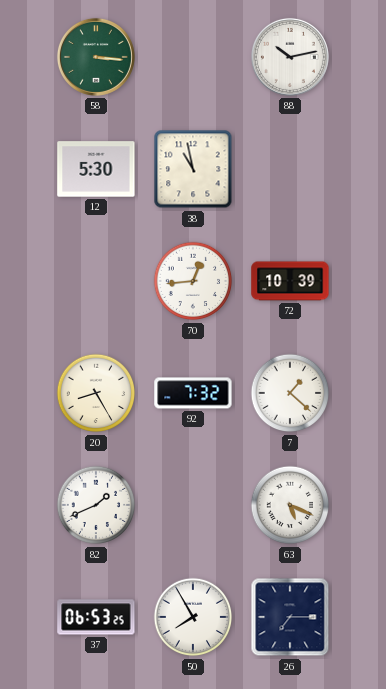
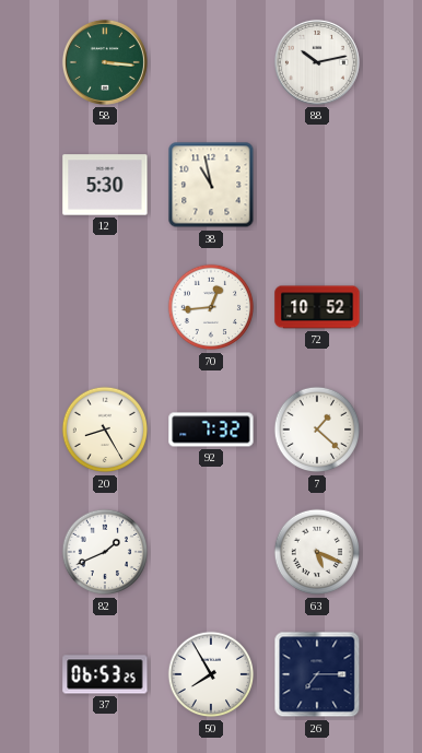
72: 10:39 -> 10:52
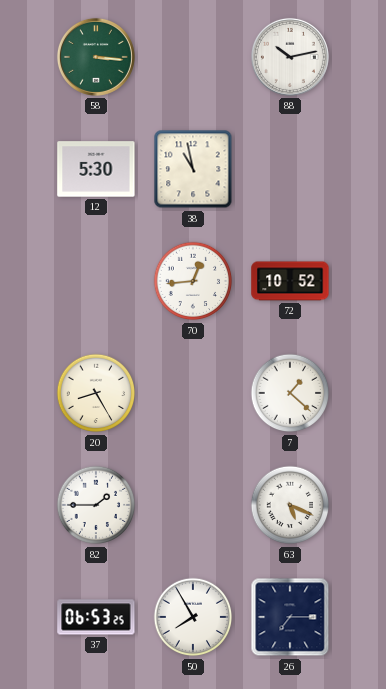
92: 7:32 -> none
82: 1:41 -> 1:45
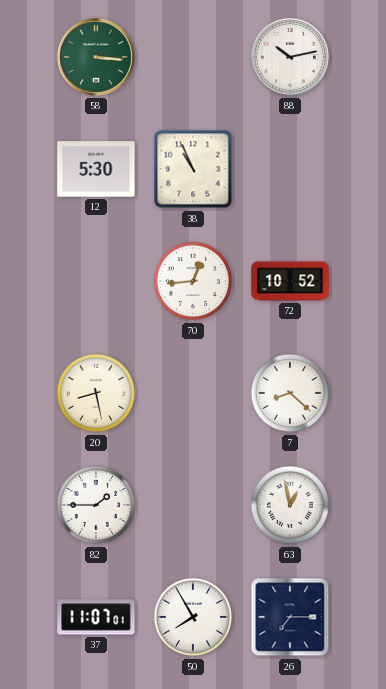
38: 10:58 -> 10:56
20: 8:25 -> 8:28
7: 1:22 -> 8:22
63: 5:19 -> 12:58
37: 06:53 -> 11:07
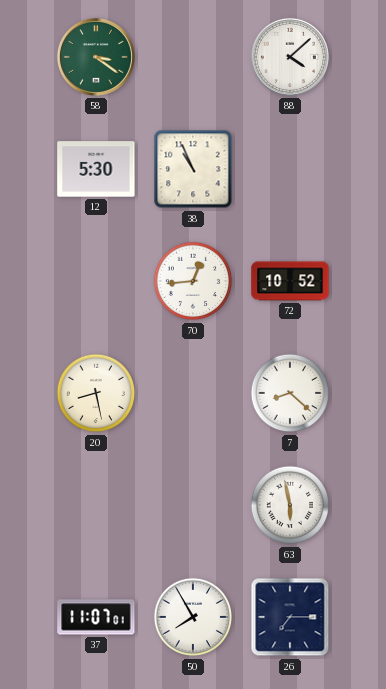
58: 3:16 -> 3:21
88: 10:13 -> 4:08
82: 1:45 -> none
63: 12:58 -> 5:58
